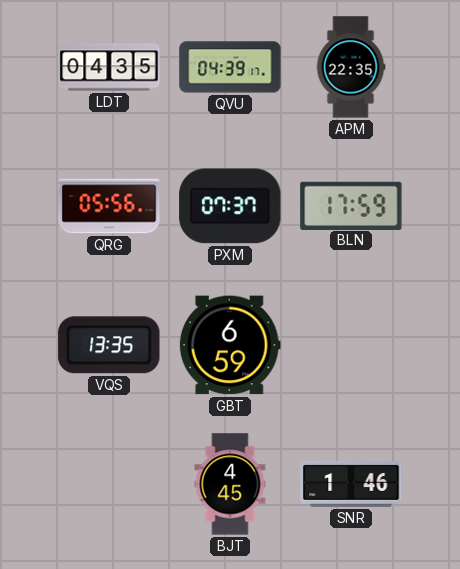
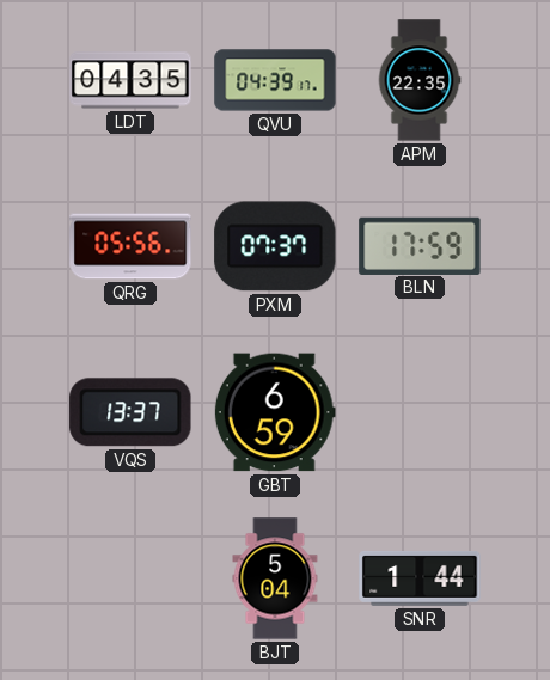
VQS: 13:35 -> 13:37
BJT: 4:45 -> 5:04
SNR: 1:46 -> 1:44
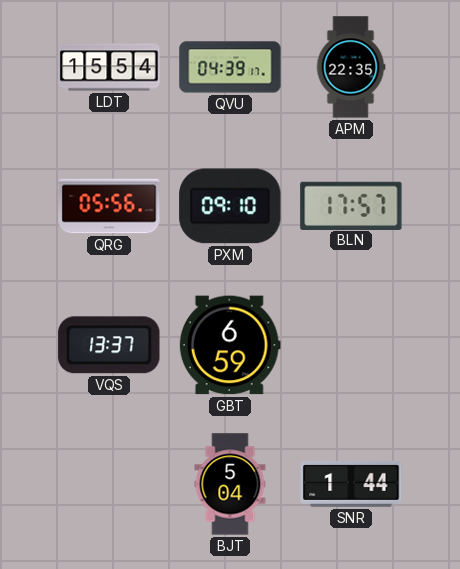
LDT: 04:35 -> 15:54
PXM: 07:37 -> 09:10
BLN: 17:59 -> 17:57
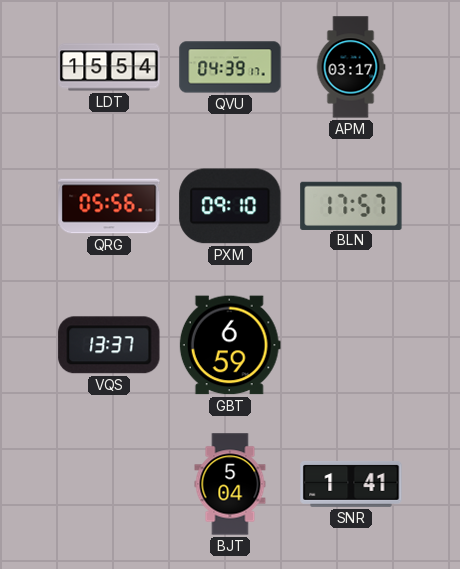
APM: 22:35 -> 03:17
SNR: 1:44 -> 1:41
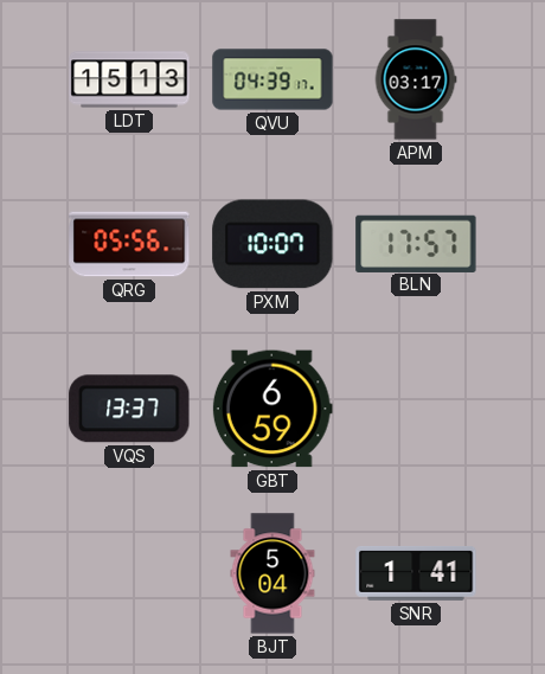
LDT: 15:54 -> 15:13
PXM: 09:10 -> 10:07
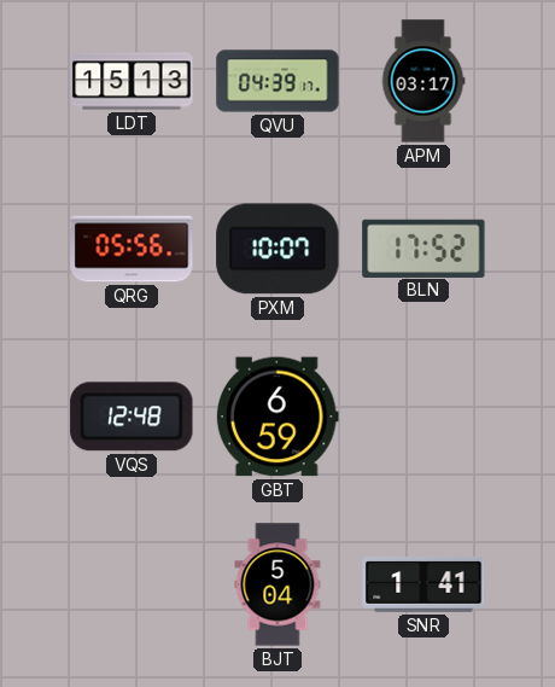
BLN: 17:57 -> 17:52
VQS: 13:37 -> 12:48
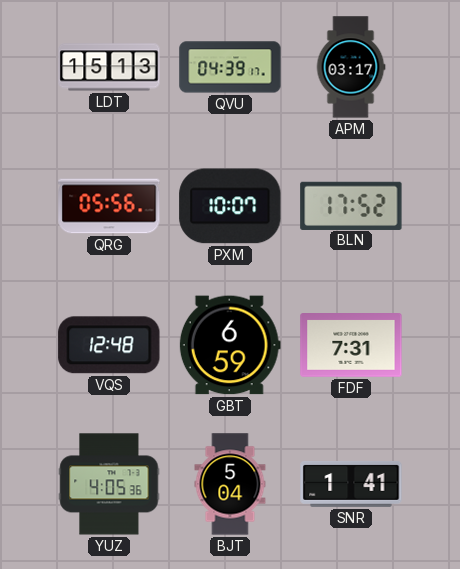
FDF: none -> 7:31
YUZ: none -> 4:05
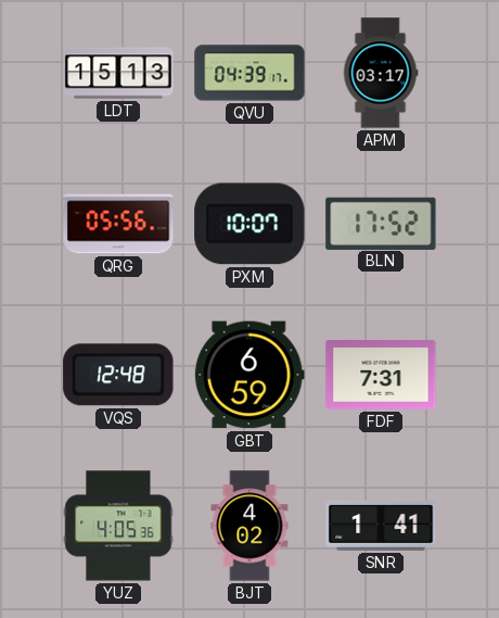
BJT: 5:04 -> 4:02
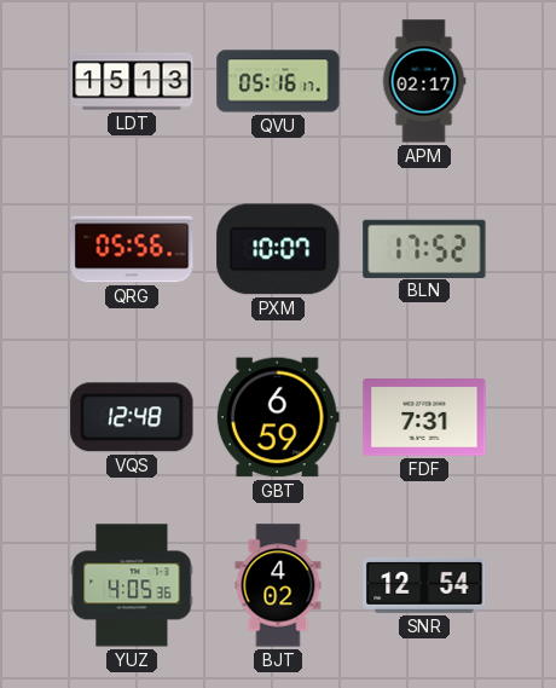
QVU: 04:39 -> 05:16
APM: 03:17 -> 02:17
SNR: 1:41 -> 12:54
